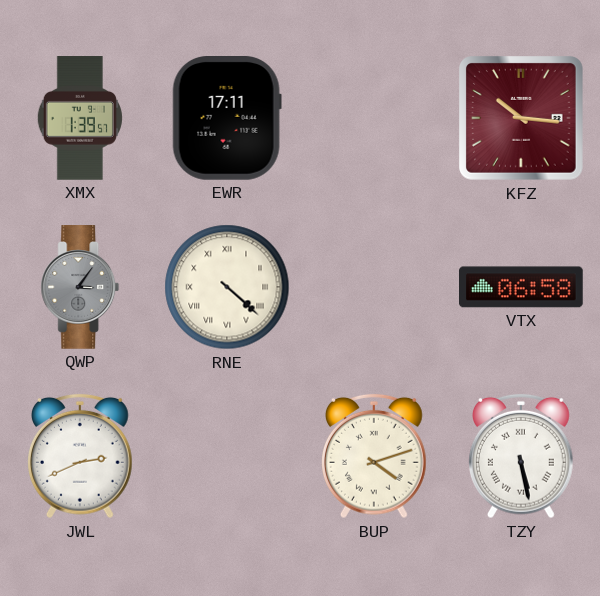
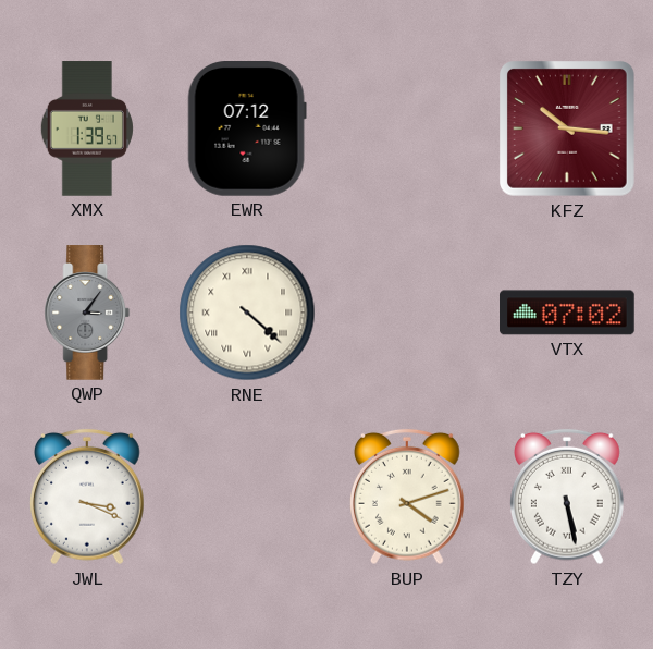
EWR: 17:11 -> 07:12
VTX: 06:58 -> 07:02
JWL: 2:41 -> 3:19
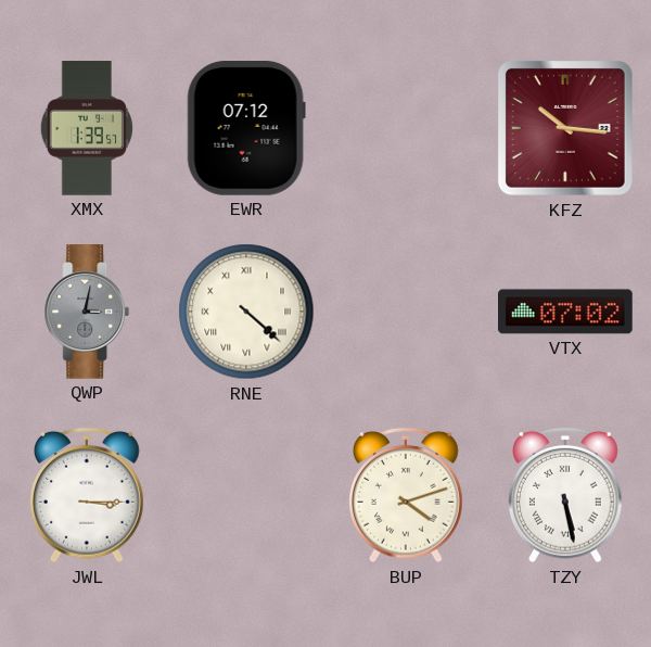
QWP: 3:06 -> 3:02
JWL: 3:19 -> 3:15
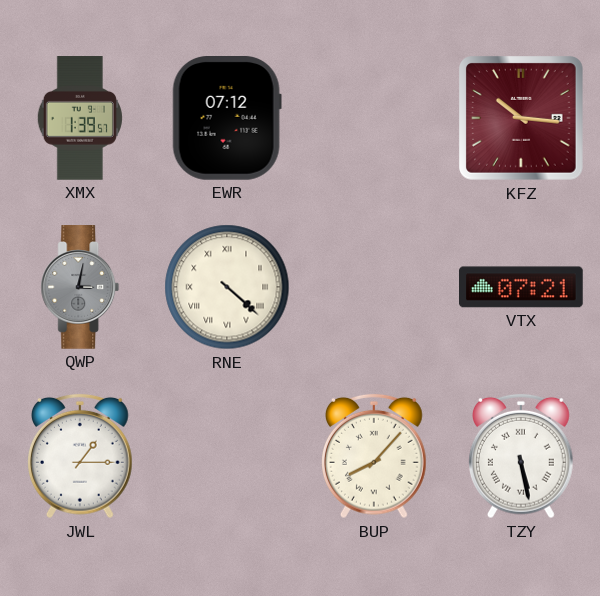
VTX: 07:02 -> 07:21
JWL: 3:15 -> 1:15
BUP: 4:12 -> 8:07
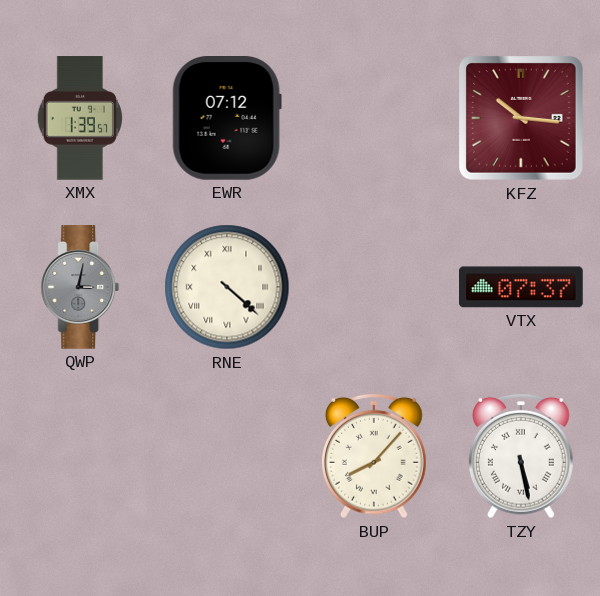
VTX: 07:21 -> 07:37
JWL: 1:15 -> none
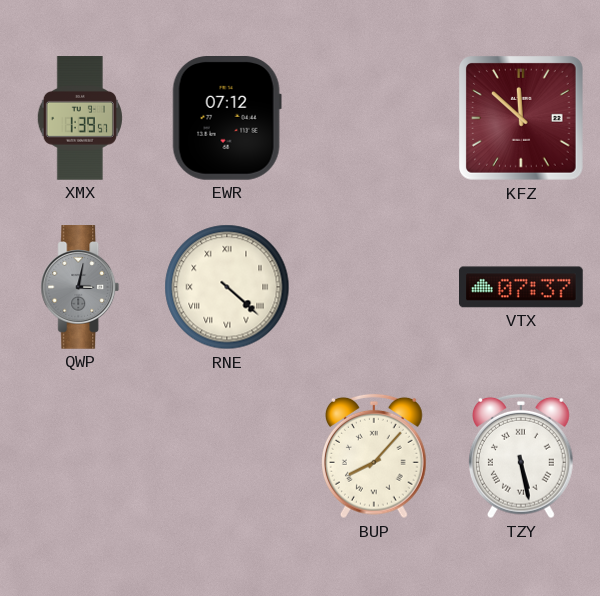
KFZ: 10:16 -> 11:52
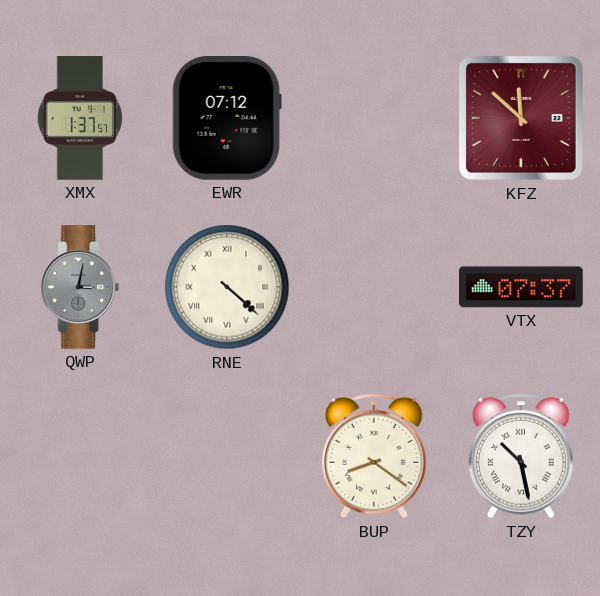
XMX: 1:39 -> 1:37
BUP: 8:07 -> 8:21
TZY: 5:28 -> 10:28
